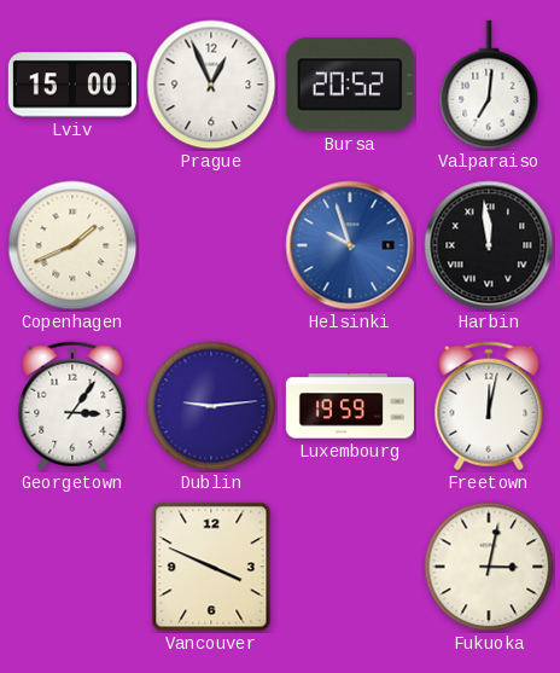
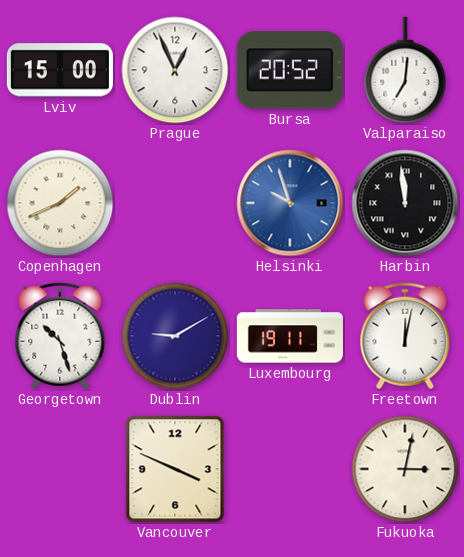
Georgetown: 3:06 -> 10:27
Dublin: 9:14 -> 9:10
Luxembourg: 19:59 -> 19:11
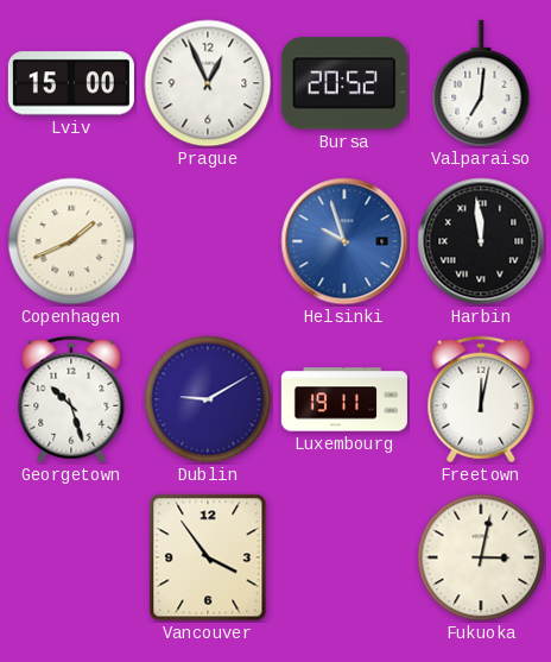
Vancouver: 3:49 -> 3:54
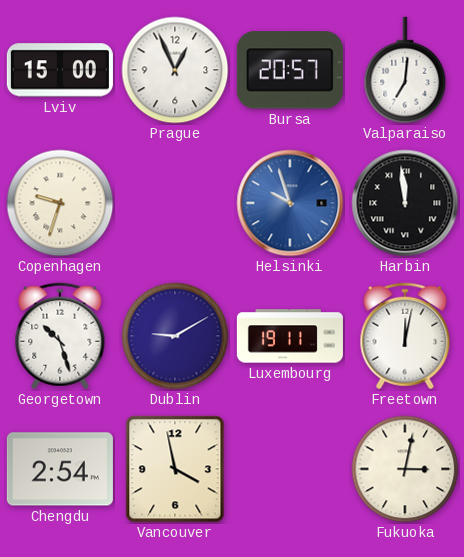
Bursa: 20:52 -> 20:57
Copenhagen: 1:41 -> 9:33
Chengdu: none -> 2:54
Vancouver: 3:54 -> 3:58
